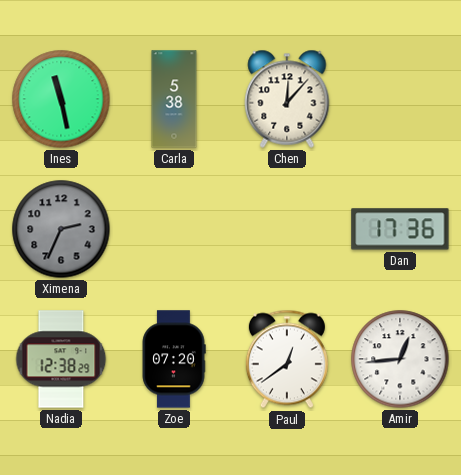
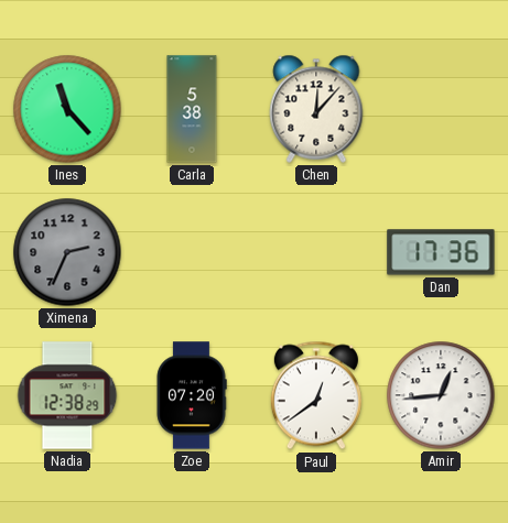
Ines: 11:28 -> 11:23
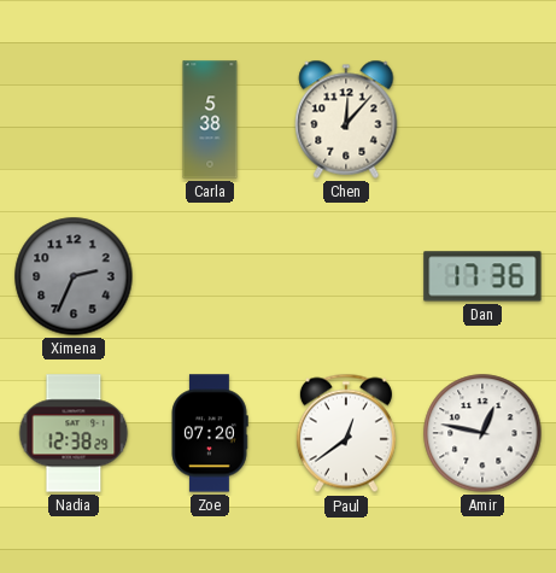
Ines: 11:23 -> none
Amir: 12:44 -> 12:47
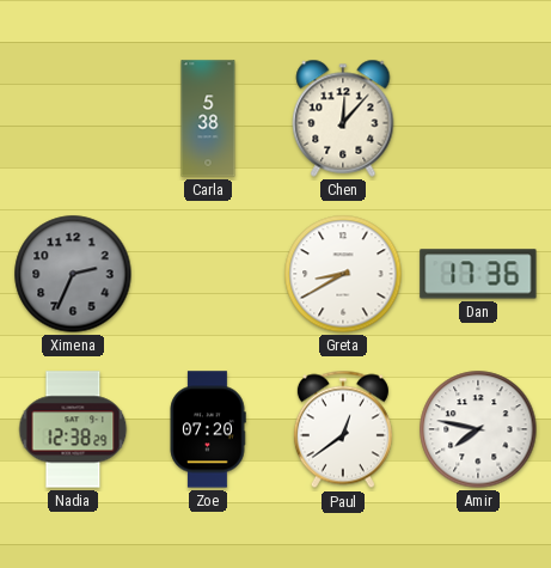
Greta: none -> 8:40
Amir: 12:47 -> 7:47
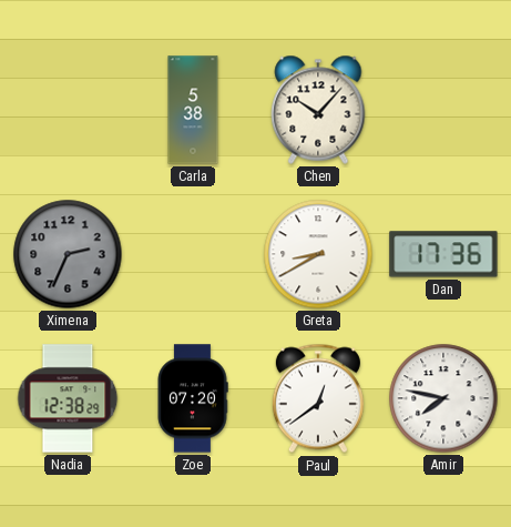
Chen: 12:07 -> 10:07
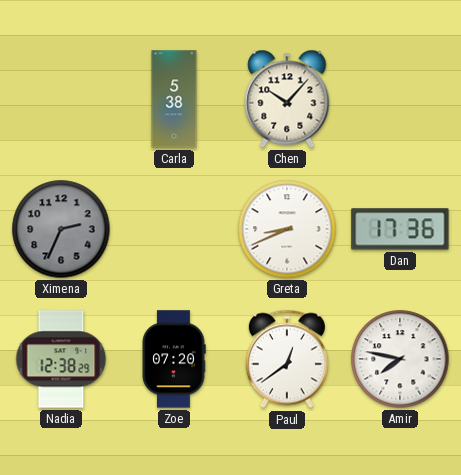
Greta: 8:40 -> 8:41
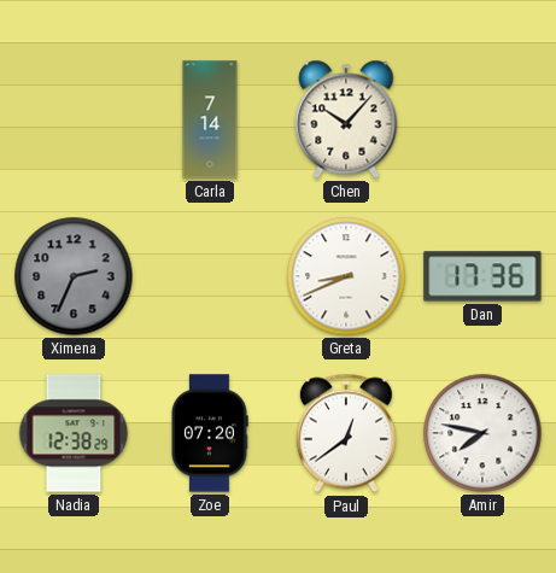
Carla: 5:38 -> 7:14
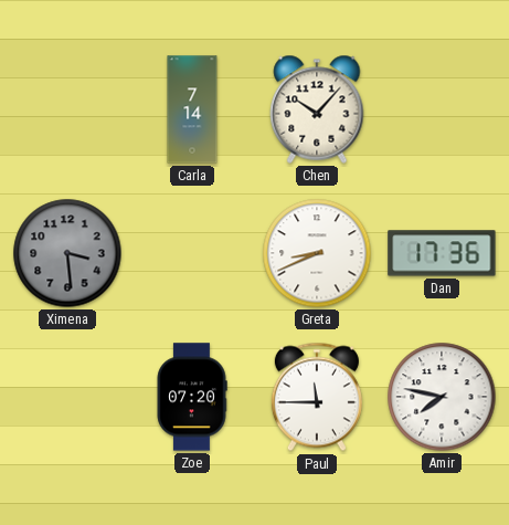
Ximena: 2:34 -> 3:29
Nadia: 12:38 -> none
Paul: 12:39 -> 11:45
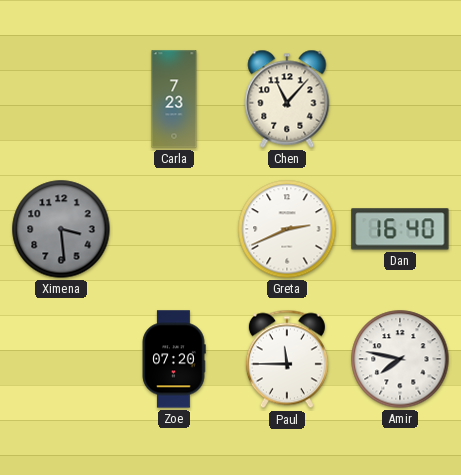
Carla: 7:14 -> 7:23
Chen: 10:07 -> 11:07
Greta: 8:41 -> 2:41
Dan: 17:36 -> 16:40
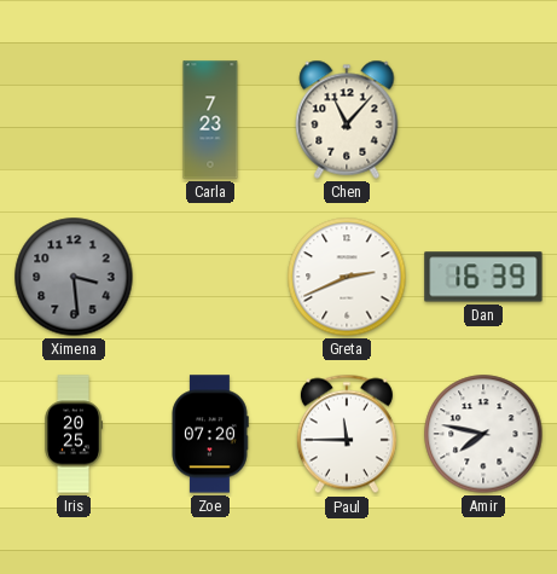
Dan: 16:40 -> 16:39
Iris: none -> 20:25
